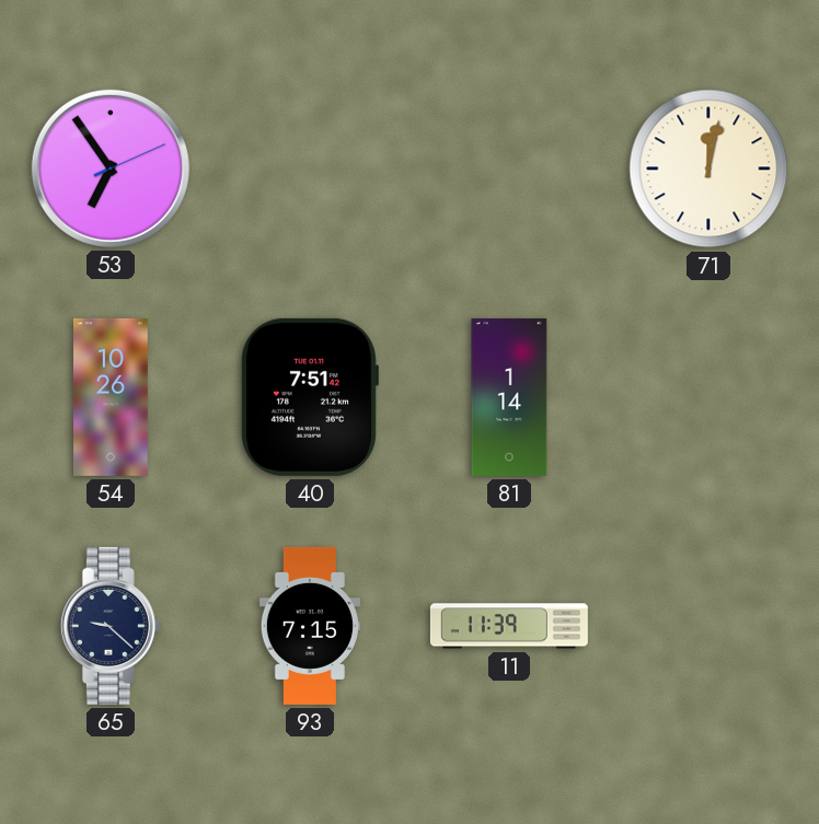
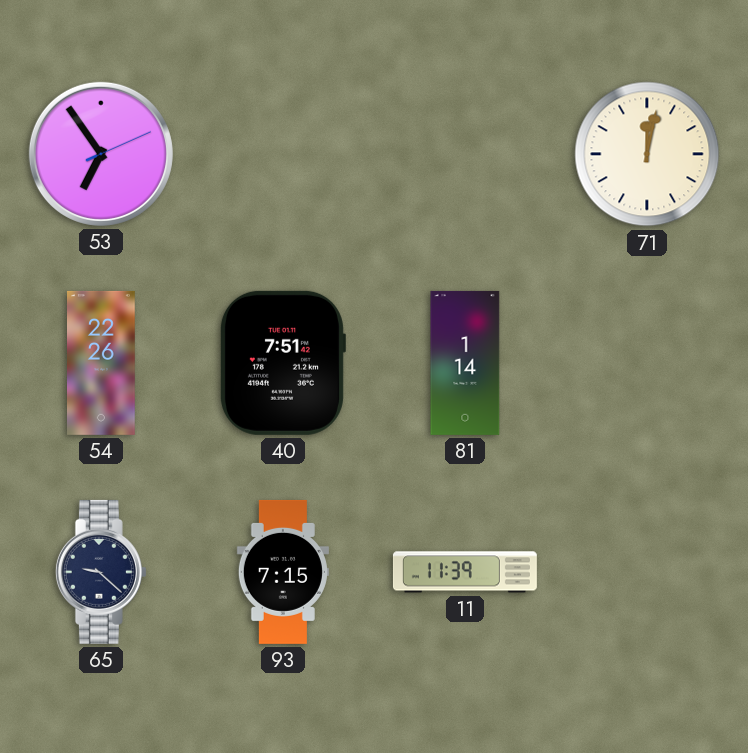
54: 10:26 -> 22:26
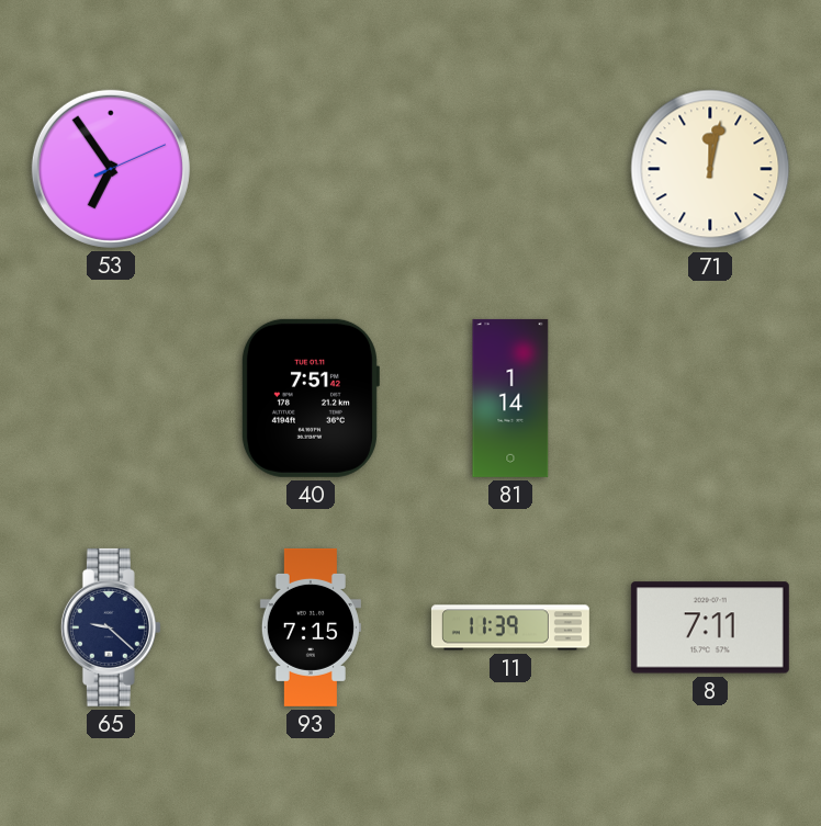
54: 22:26 -> none
8: none -> 7:11
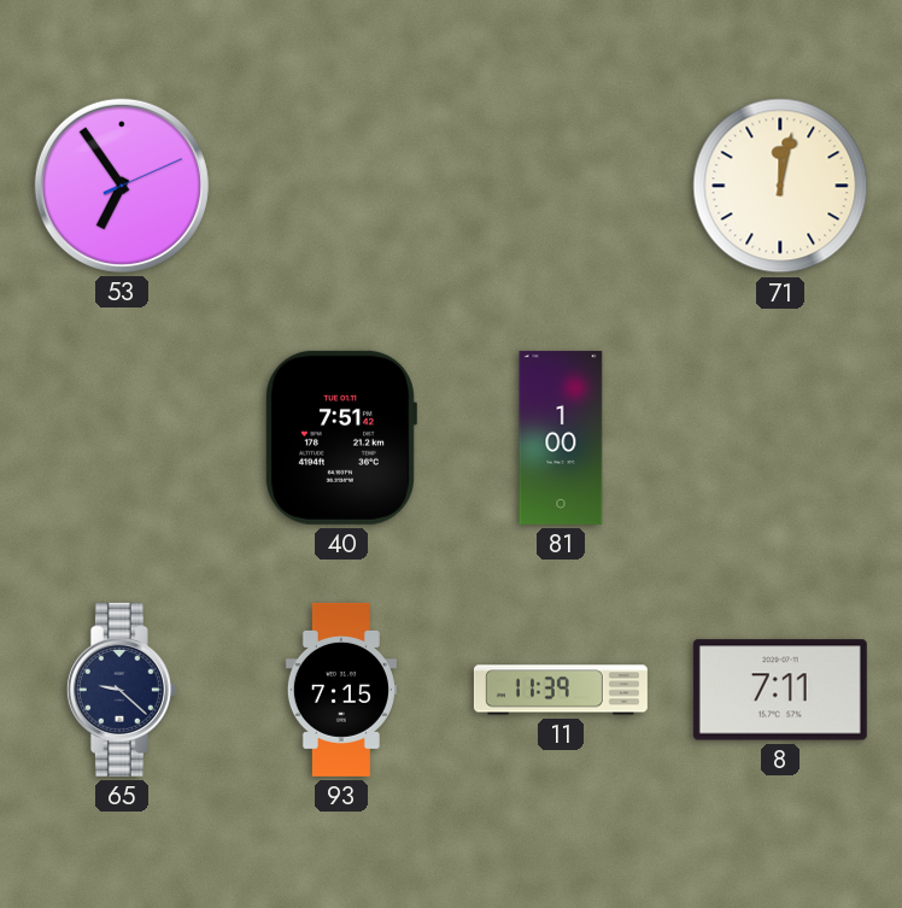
81: 1:14 -> 1:00
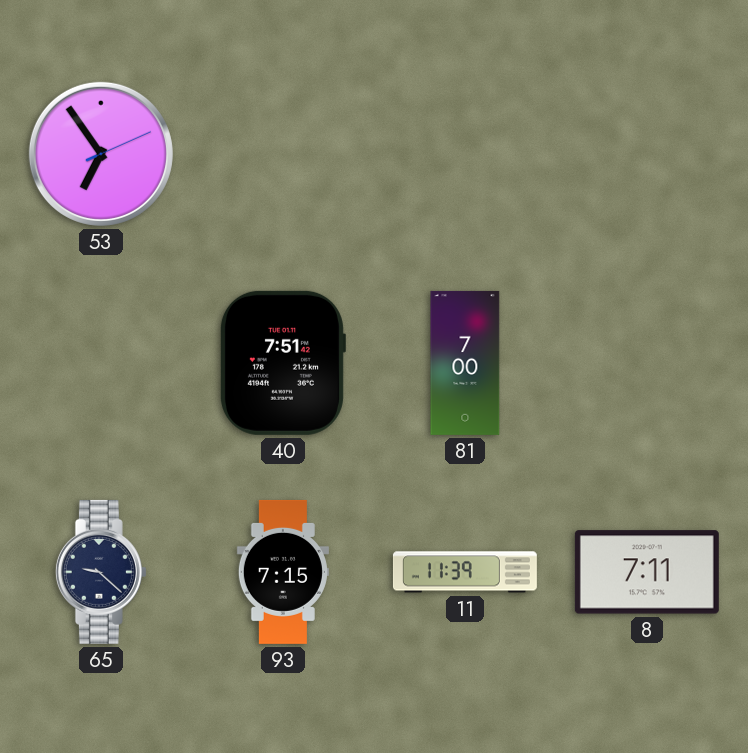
71: 12:02 -> none
81: 1:00 -> 7:00
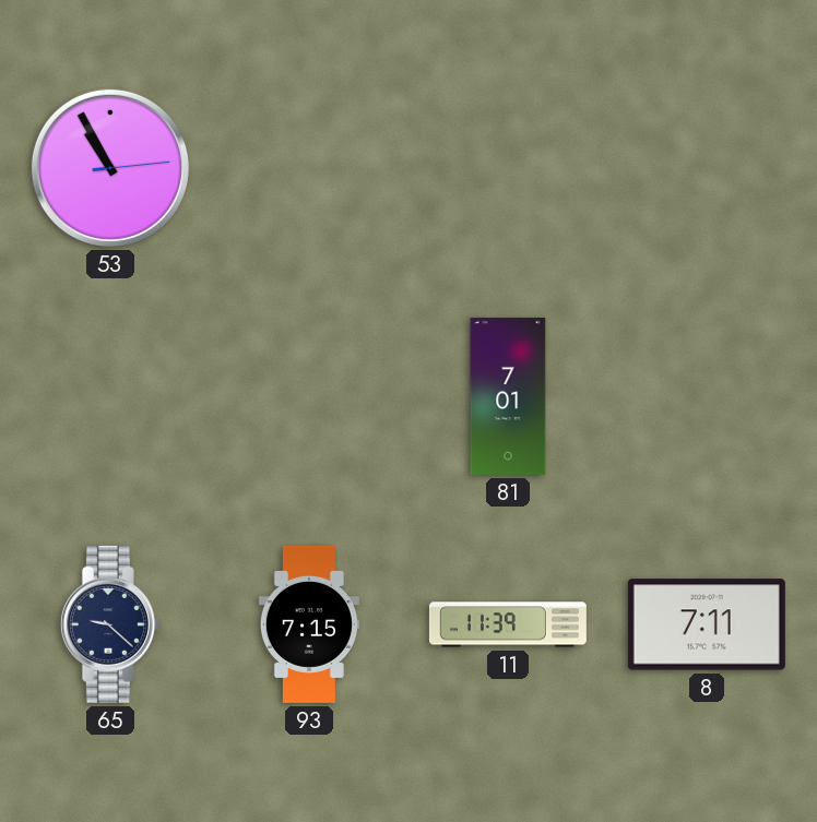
53: 6:54 -> 10:55
40: 7:51 -> none
81: 7:00 -> 7:01
